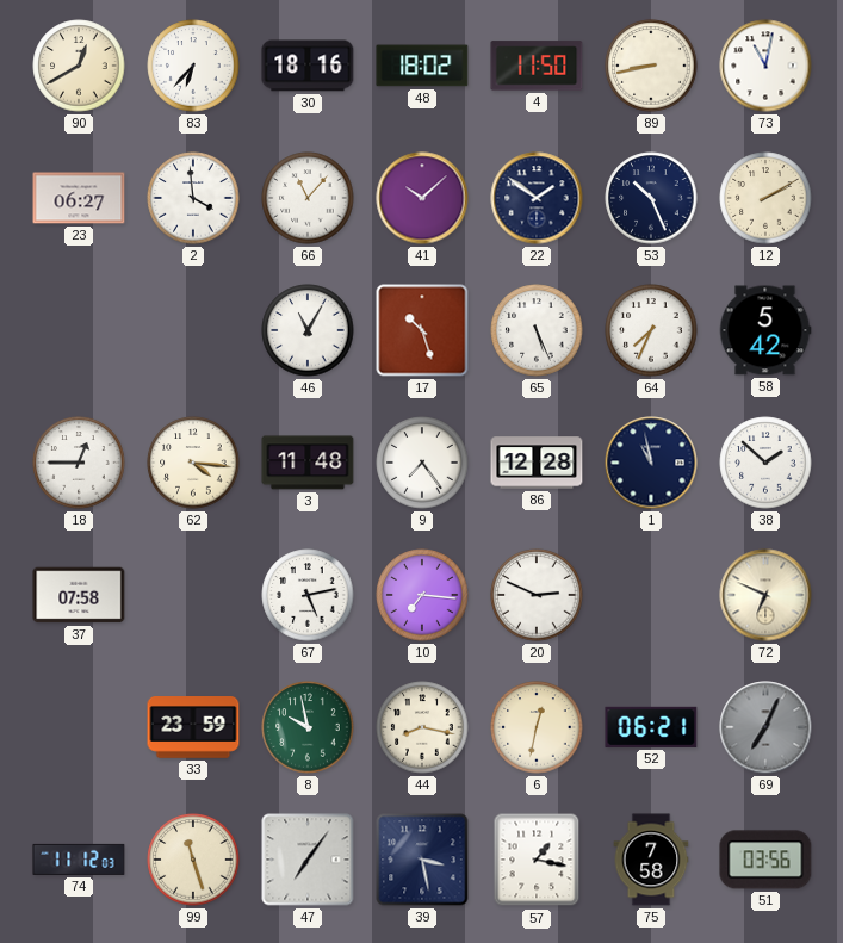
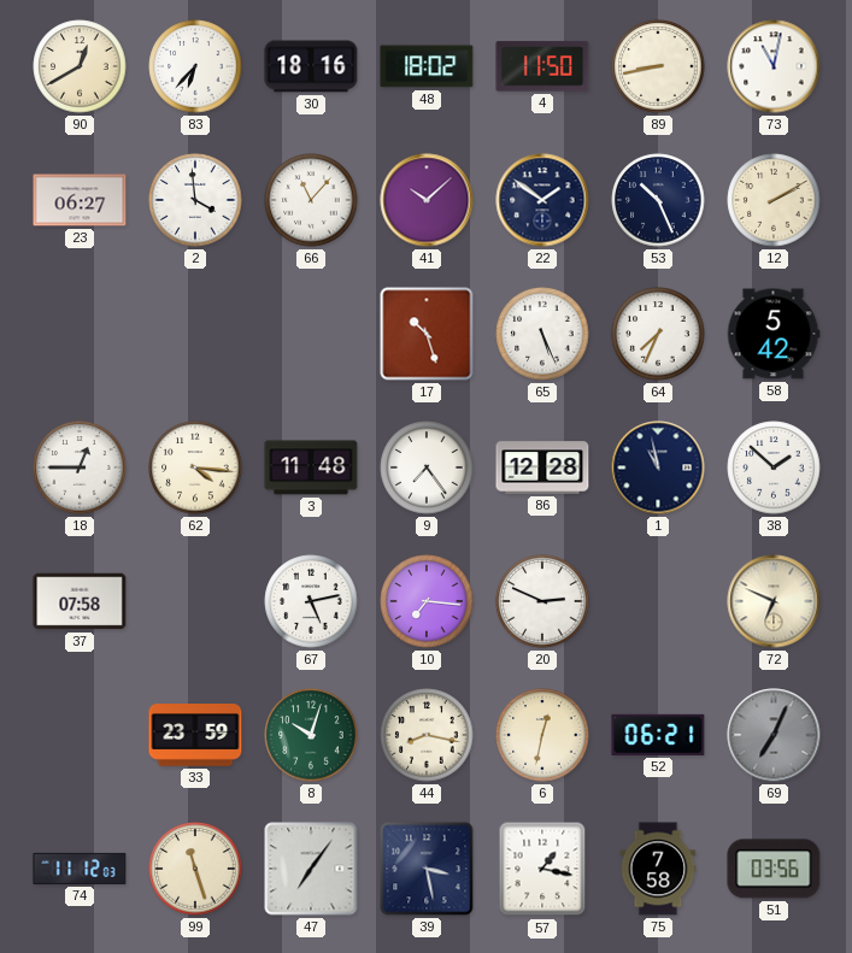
46: 11:05 -> none
8: 9:58 -> 10:03
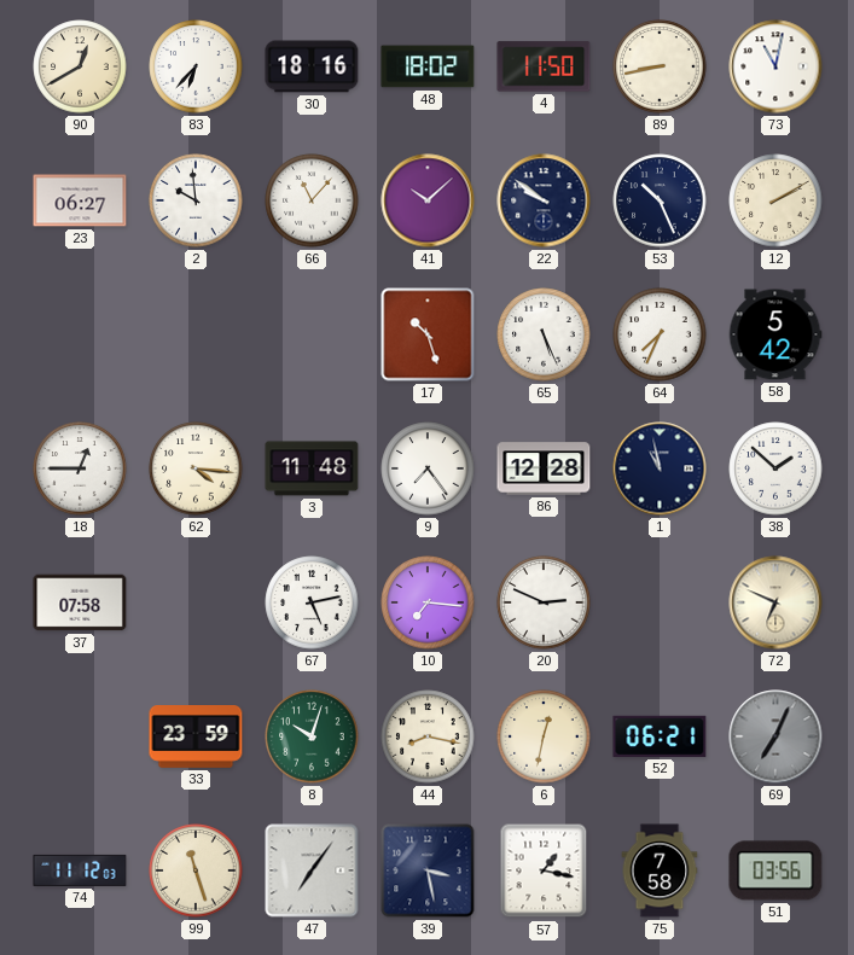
2: 3:59 -> 9:59
22: 1:51 -> 9:51
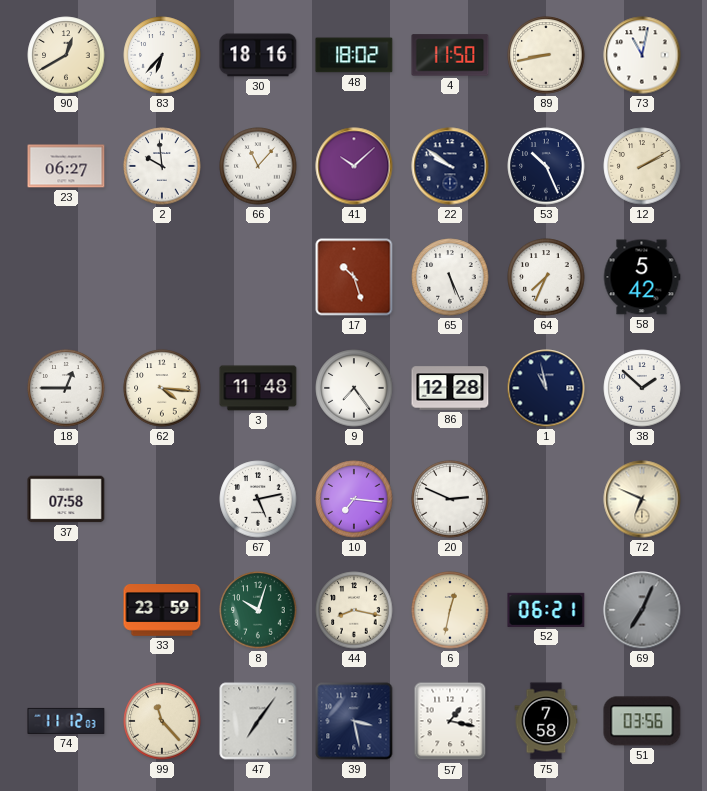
99: 11:27 -> 11:23
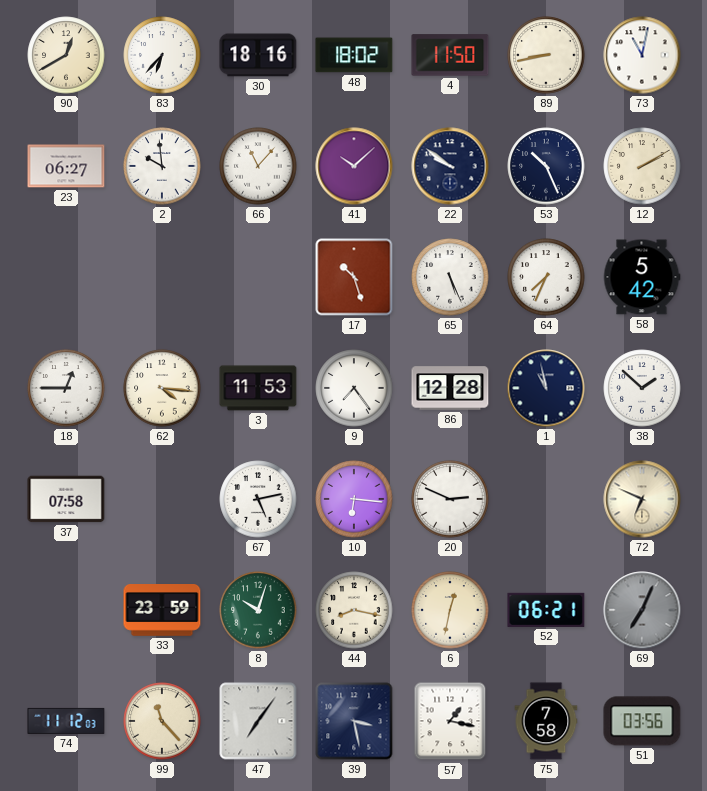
3: 11:48 -> 11:53
10: 7:16 -> 6:16
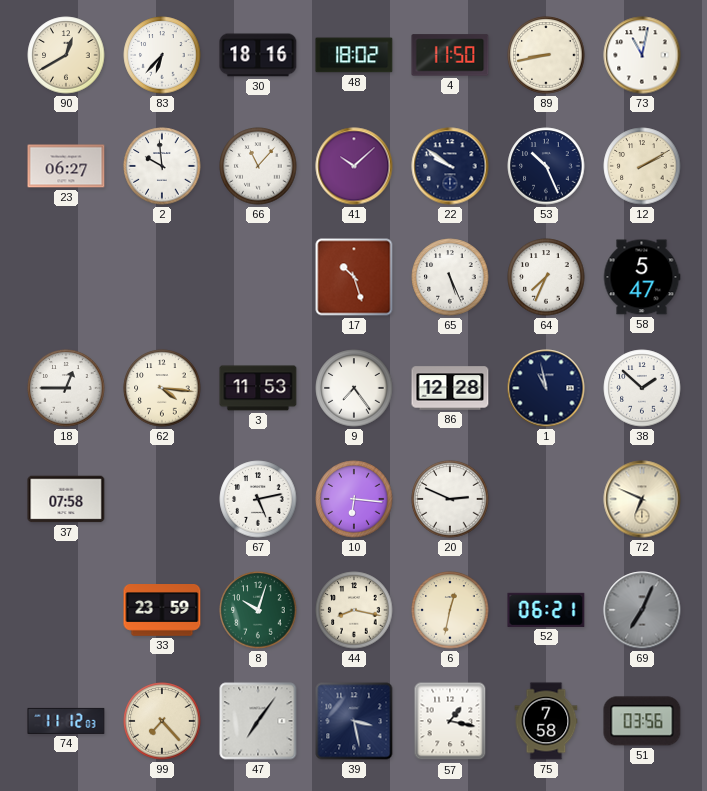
58: 5:42 -> 5:47
99: 11:23 -> 7:23
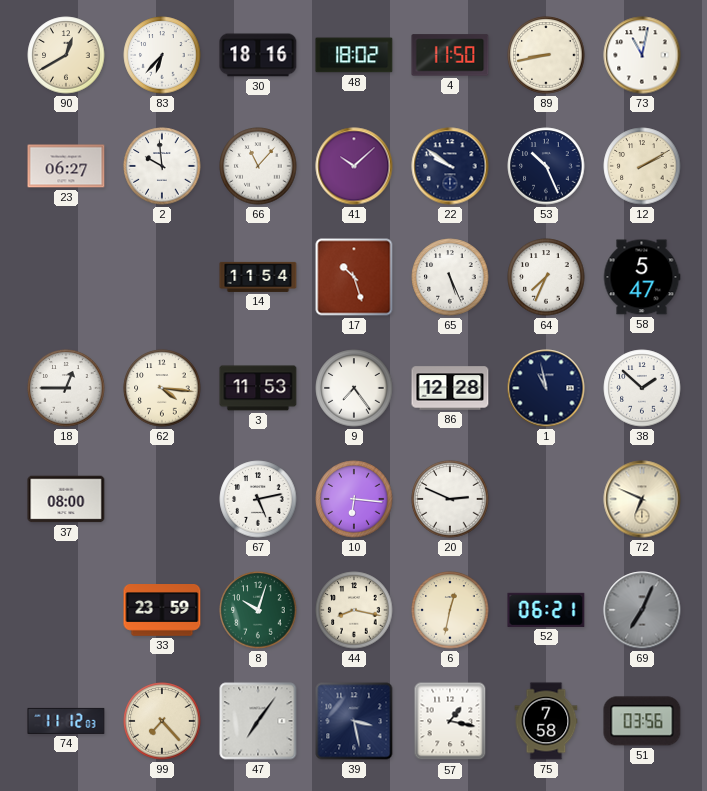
14: none -> 11:54
37: 07:58 -> 08:00
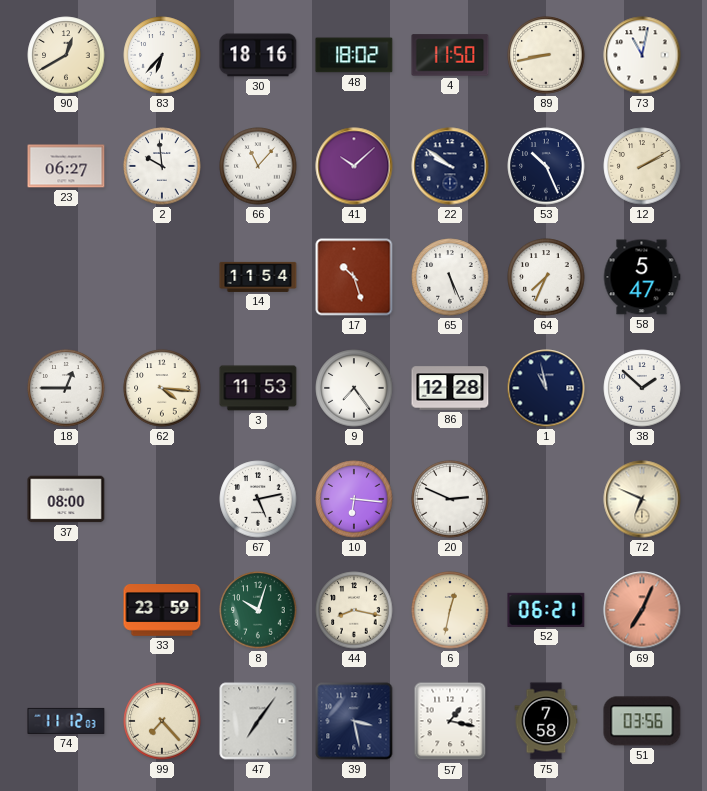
69 dial: grey -> salmon
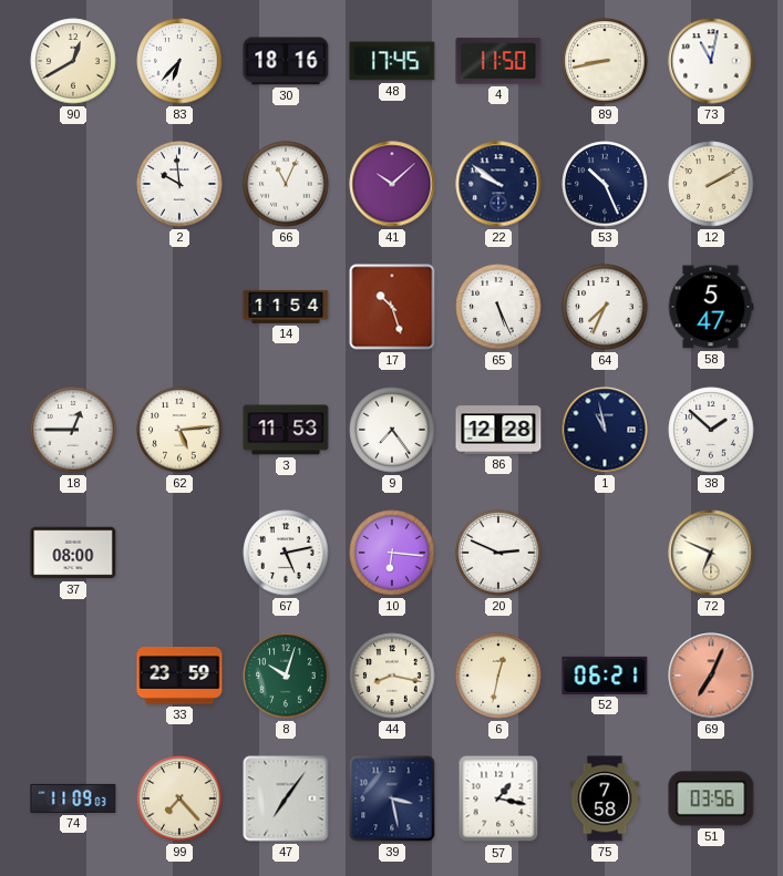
48: 18:02 -> 17:45
23: 06:27 -> none
66: 11:07 -> 11:04
62: 4:16 -> 5:14
74: 11:12 -> 11:09
